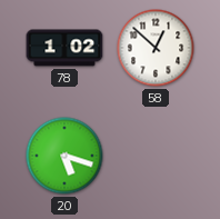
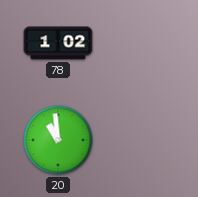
58: 12:52 -> none
20: 5:18 -> 10:59
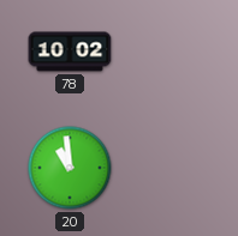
78: 1:02 -> 10:02
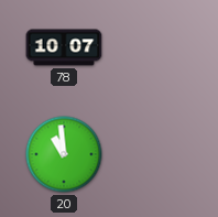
78: 10:02 -> 10:07
